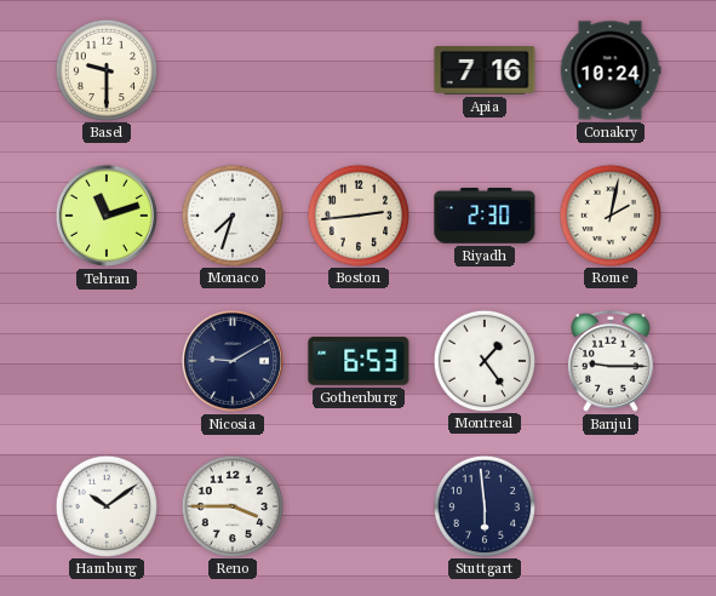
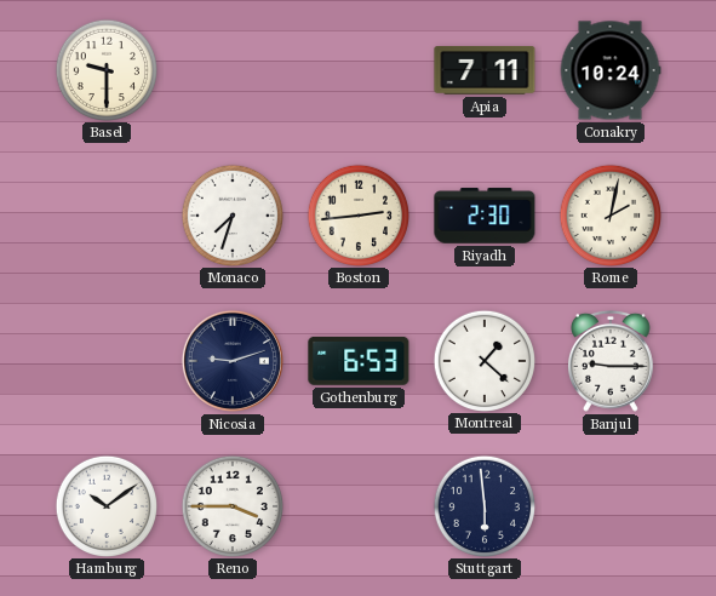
Apia: 7:16 -> 7:11
Tehran: 11:12 -> none
Nicosia: 9:10 -> 9:12
Montreal: 1:24 -> 1:22
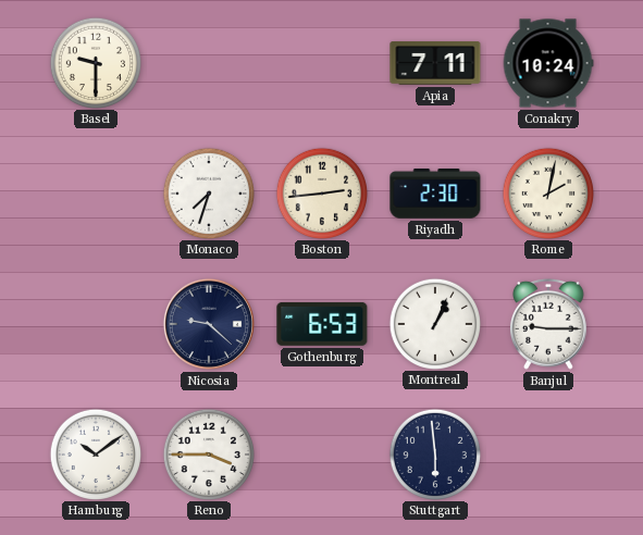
Nicosia: 9:12 -> 9:22
Montreal: 1:22 -> 1:04
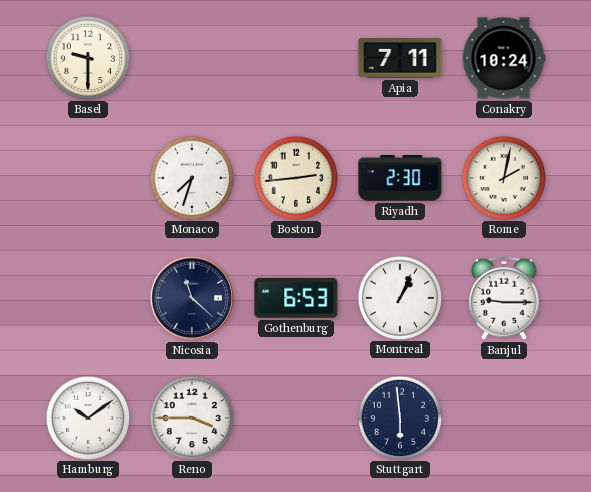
Nicosia: 9:22 -> 11:22
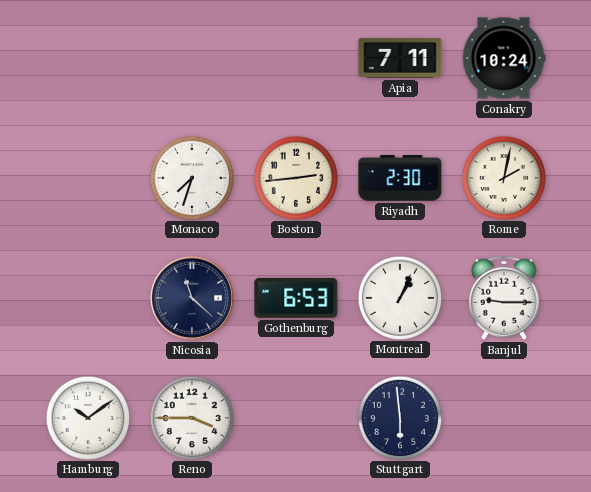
Basel: 9:30 -> none
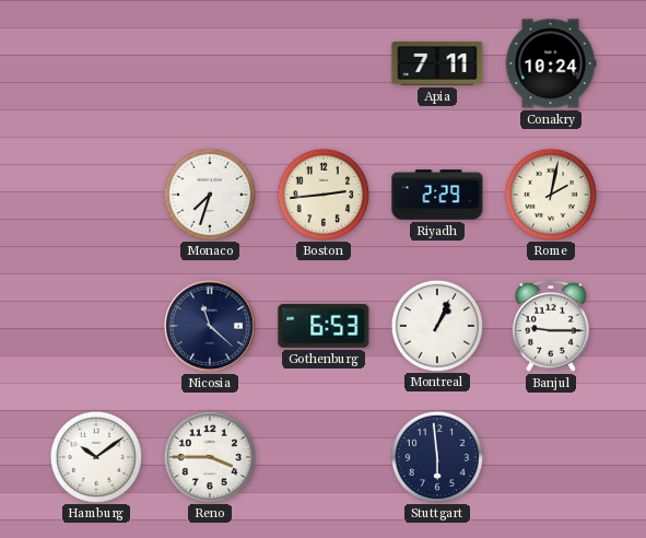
Riyadh: 2:30 -> 2:29
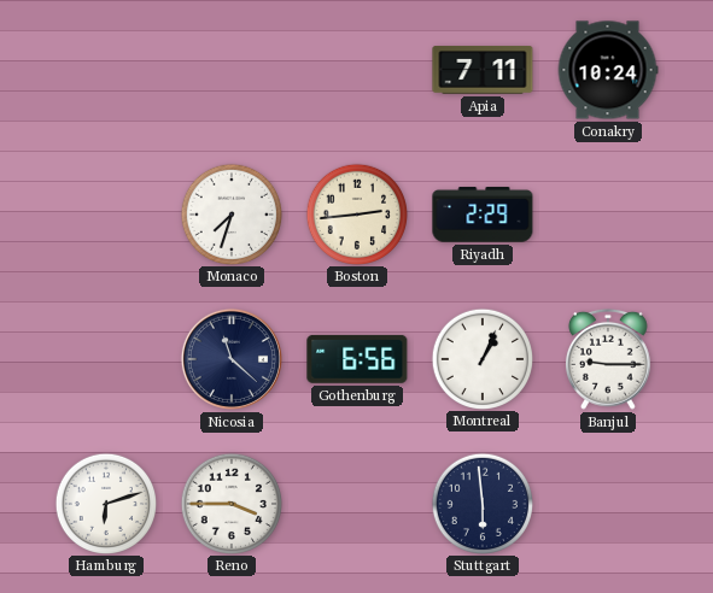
Rome: 2:02 -> none
Gothenburg: 6:53 -> 6:56
Hamburg: 10:09 -> 6:12
